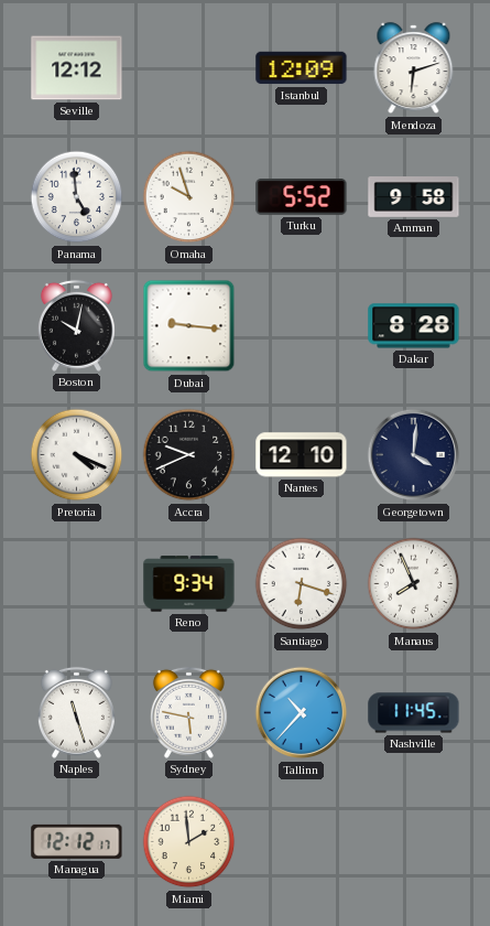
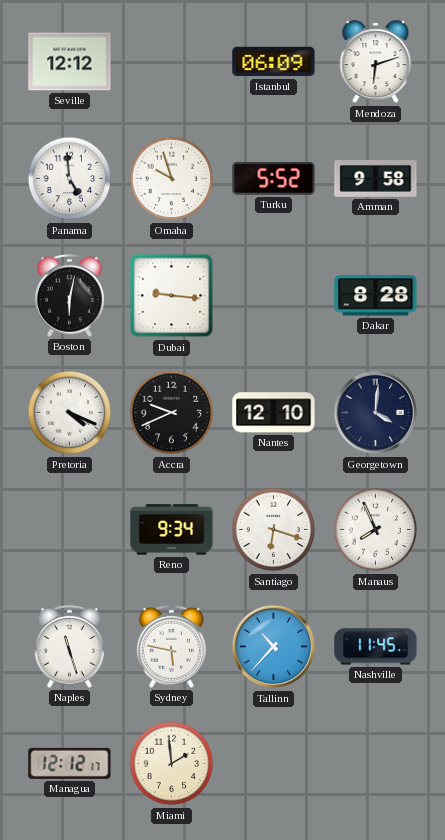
Istanbul: 12:09 -> 06:09
Boston: 10:02 -> 6:02
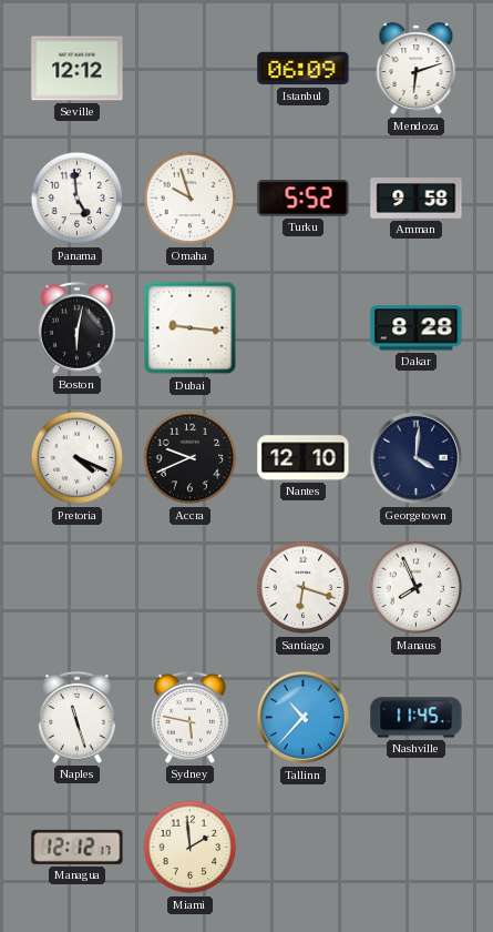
Reno: 9:34 -> none
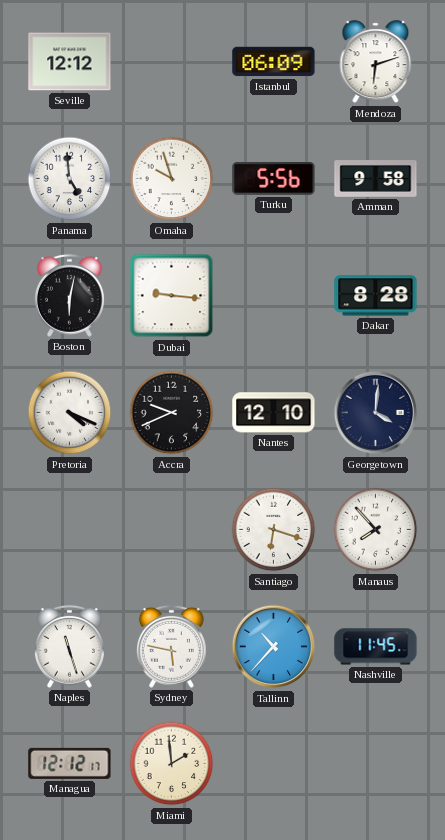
Turku: 5:52 -> 5:56
Manaus: 7:56 -> 7:53
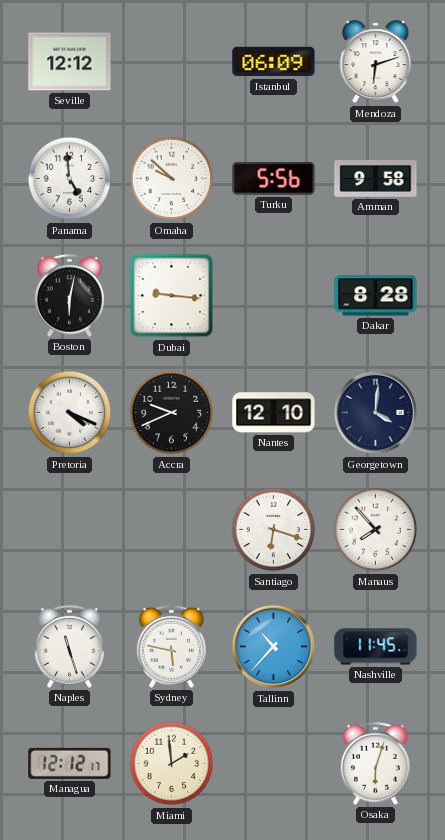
Omaha: 9:57 -> 9:52
Osaka: none -> 6:03
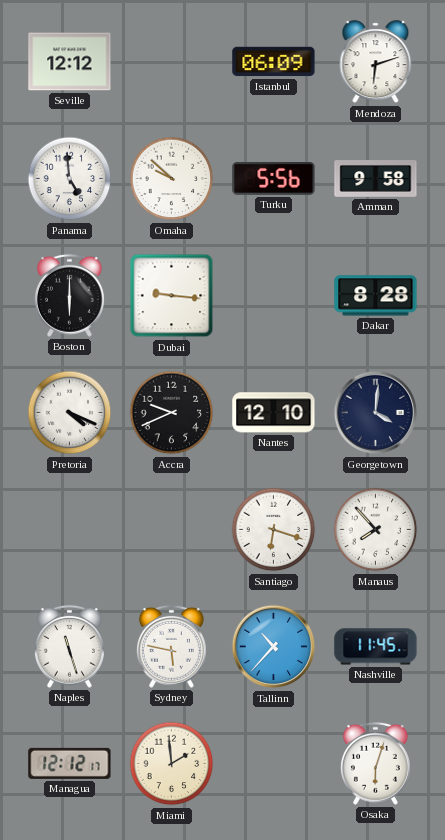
Boston: 6:02 -> 6:00
